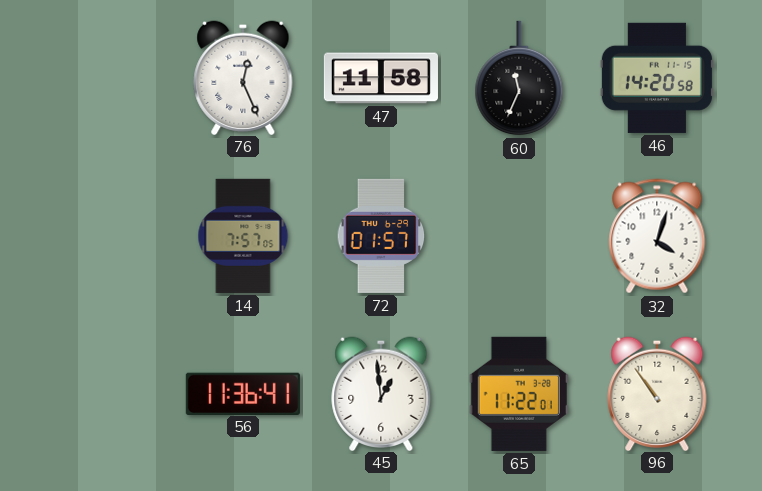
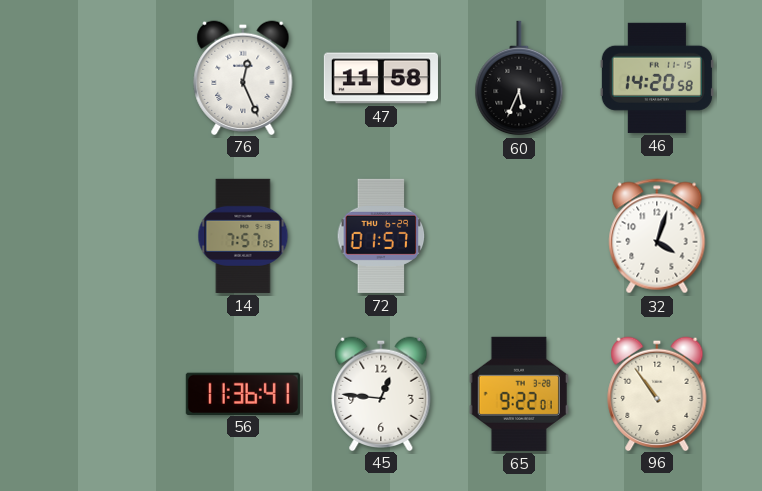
60: 11:34 -> 5:34
45: 12:59 -> 12:46
65: 11:22 -> 9:22
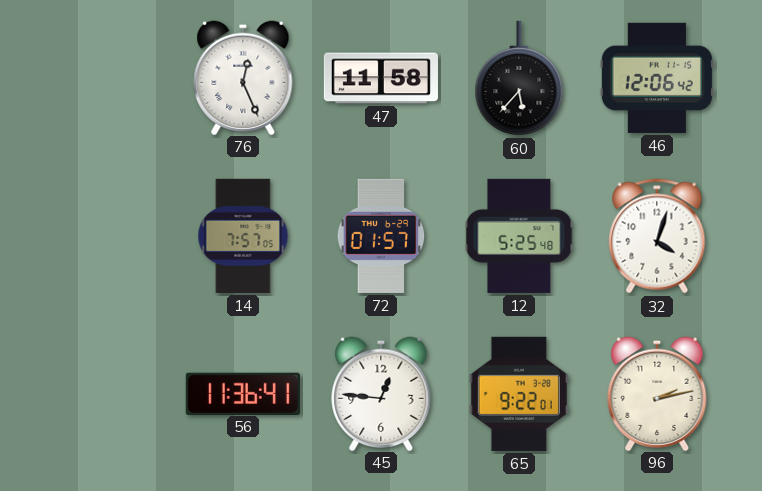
60: 5:34 -> 5:37
46: 14:20 -> 12:06
12: none -> 5:25
96: 10:54 -> 2:13
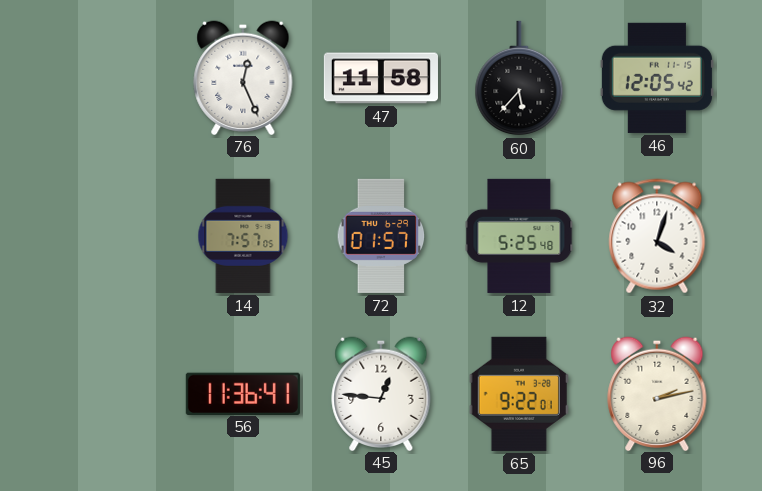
46: 12:06 -> 12:05
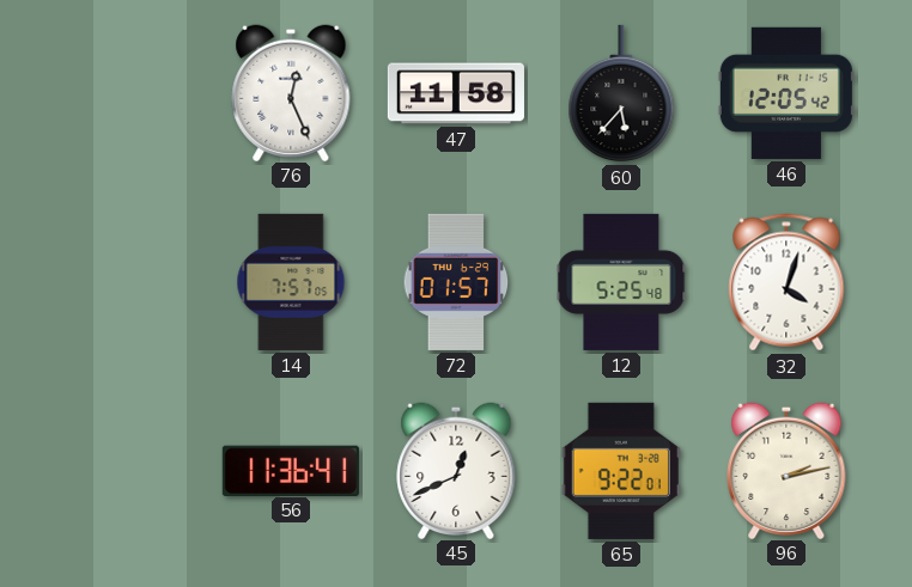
45: 12:46 -> 12:41
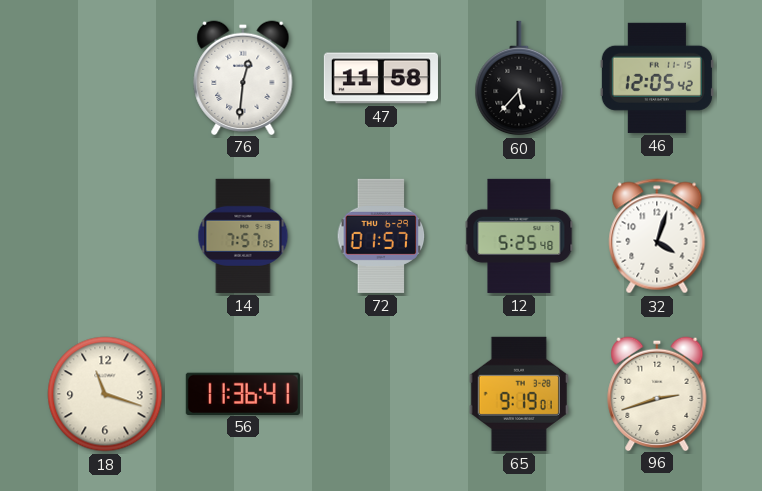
76: 12:26 -> 12:31
18: none -> 11:18
45: 12:41 -> none
65: 9:22 -> 9:19
96: 2:13 -> 2:42
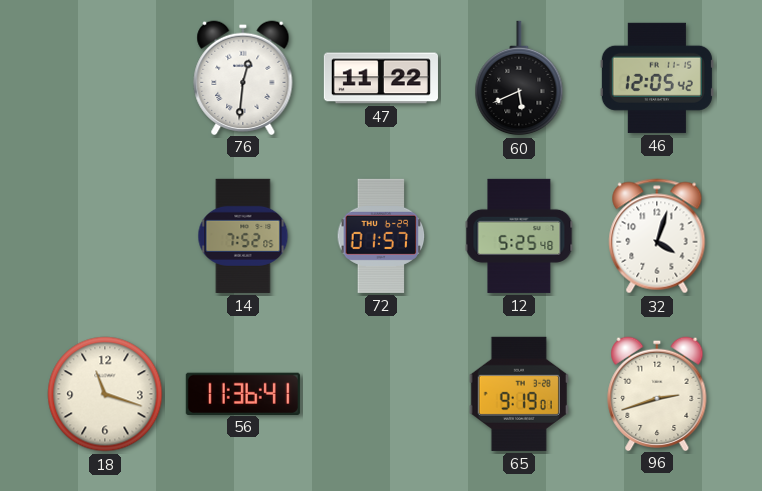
47: 11:58 -> 11:22
60: 5:37 -> 5:41
14: 7:57 -> 7:52
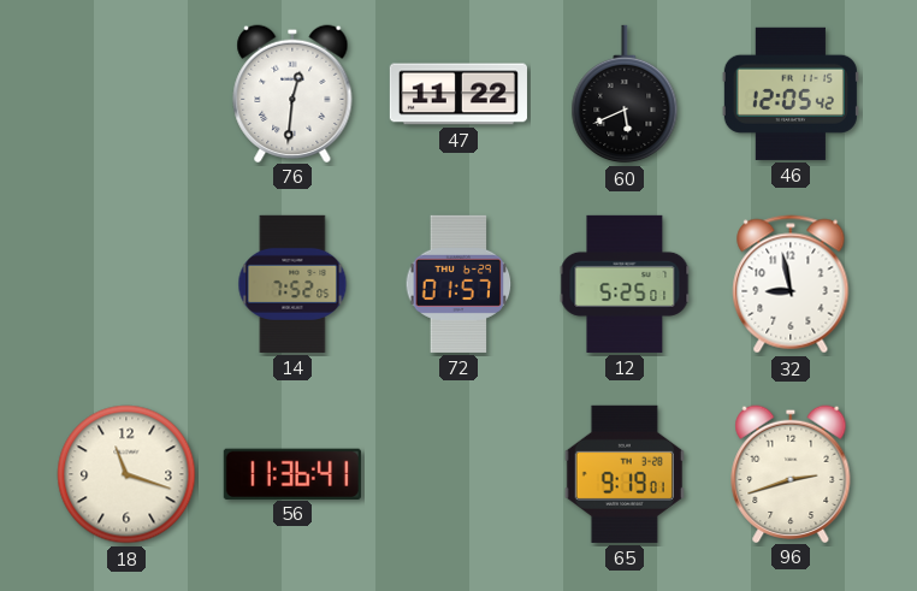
12: 5:25:48 -> 5:25:01
32: 4:03 -> 8:58
